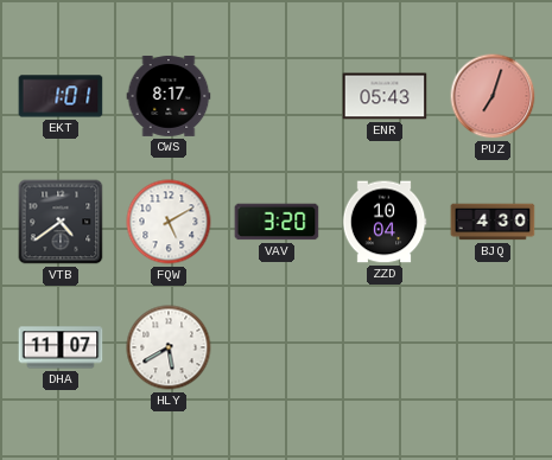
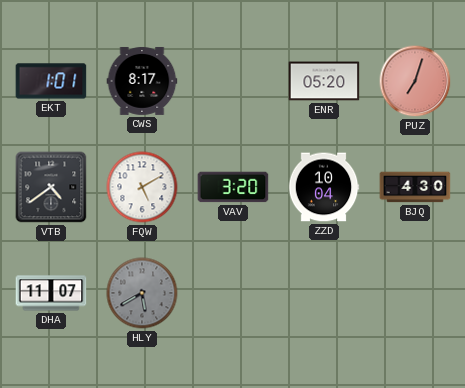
ENR: 05:43 -> 05:20
HLY dial: white -> grey
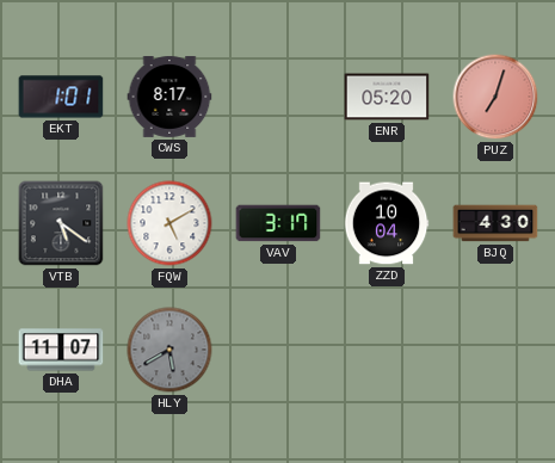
VTB: 4:39 -> 5:21
VAV: 3:20 -> 3:17
